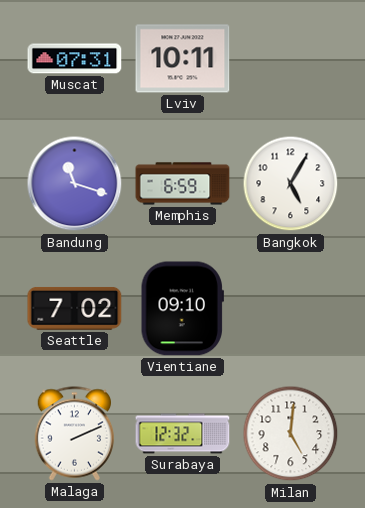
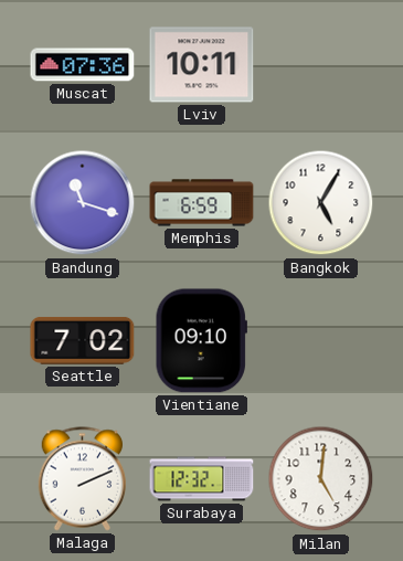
Muscat: 07:31 -> 07:36
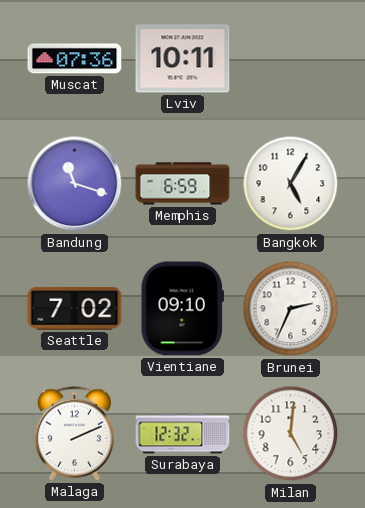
Brunei: none -> 2:34
